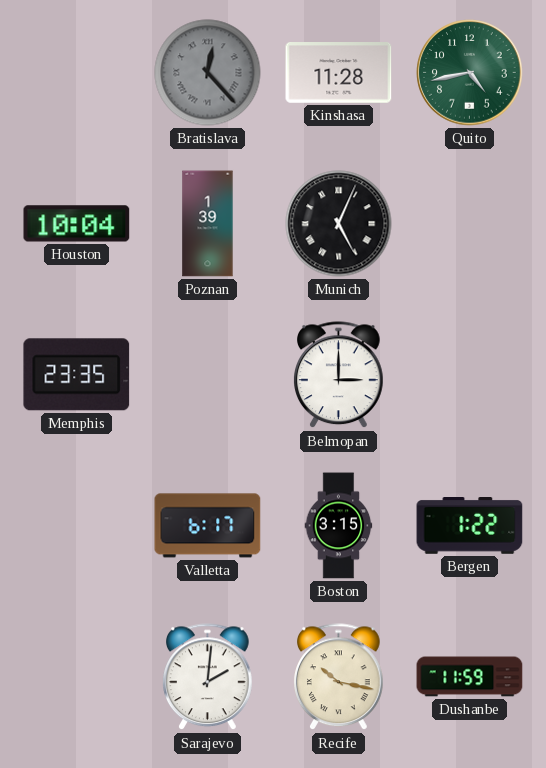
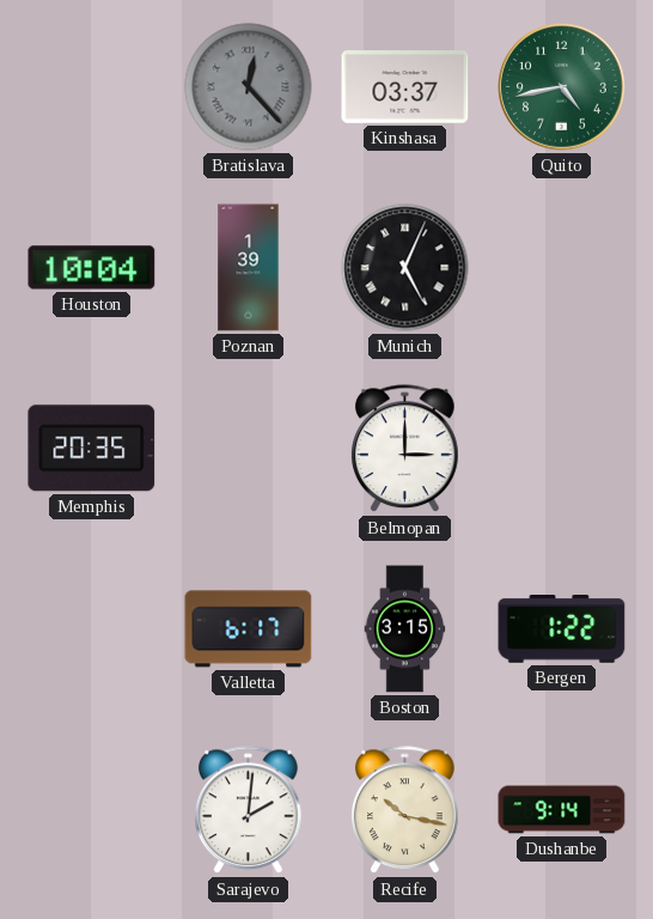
Kinshasa: 11:28 -> 03:37
Memphis: 23:35 -> 20:35
Dushanbe: 11:59 -> 9:14
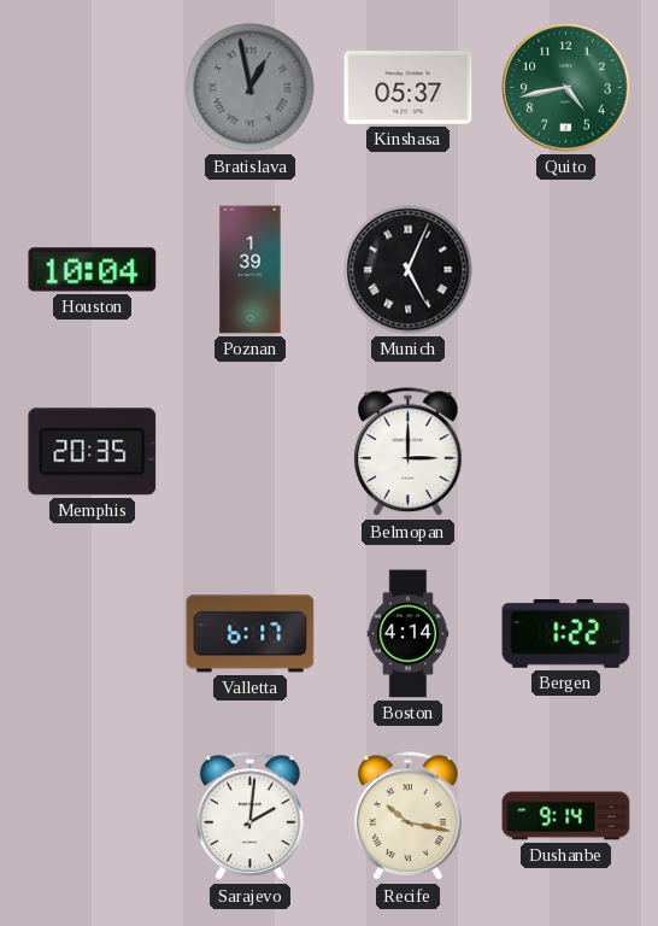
Bratislava: 12:23 -> 12:58
Kinshasa: 03:37 -> 05:37
Boston: 3:15 -> 4:14
